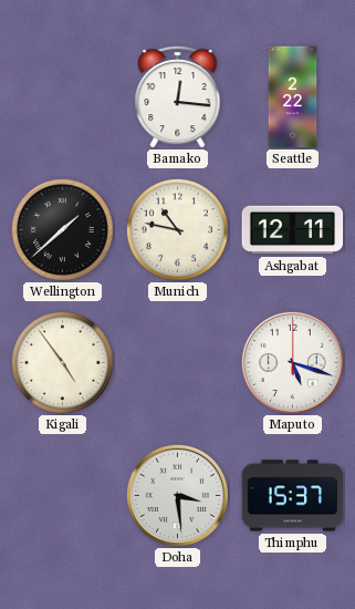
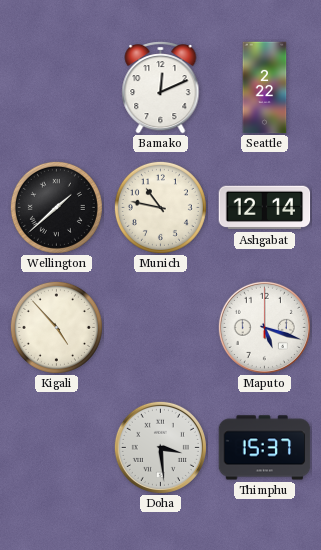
Bamako: 12:16 -> 12:11
Ashgabat: 12:11 -> 12:14
Kigali: 4:54 -> 4:53
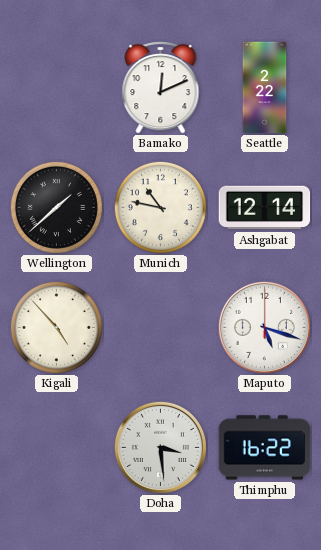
Thimphu: 15:37 -> 16:22
